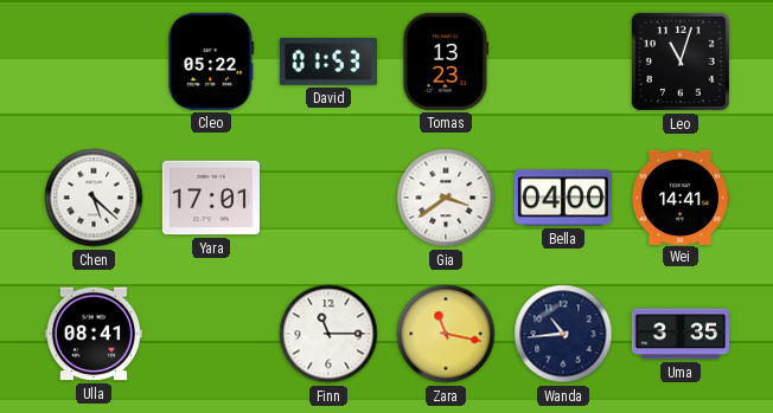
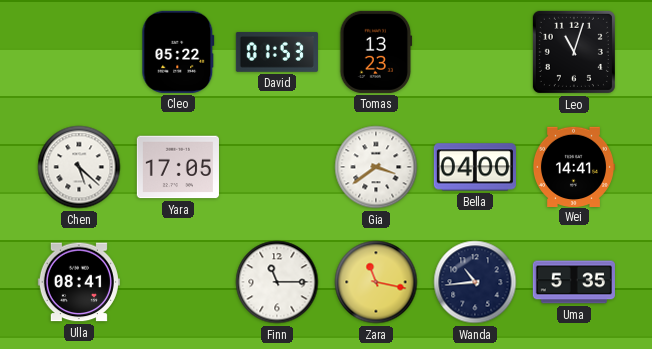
Yara: 17:01 -> 17:05
Uma: 3:35 -> 5:35
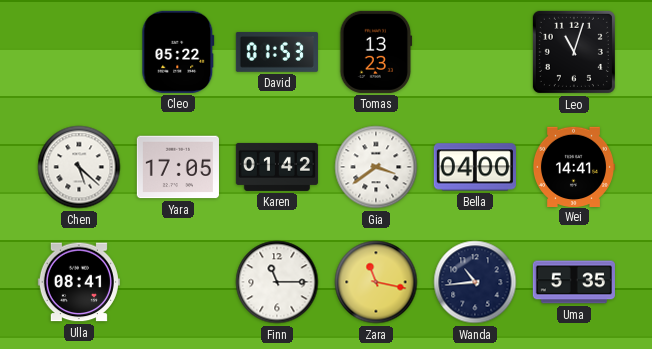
Karen: none -> 01:42
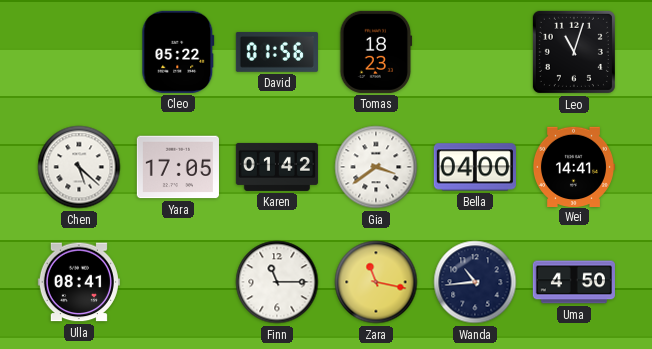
David: 01:53 -> 01:56
Tomas: 13:23 -> 18:23
Uma: 5:35 -> 4:50
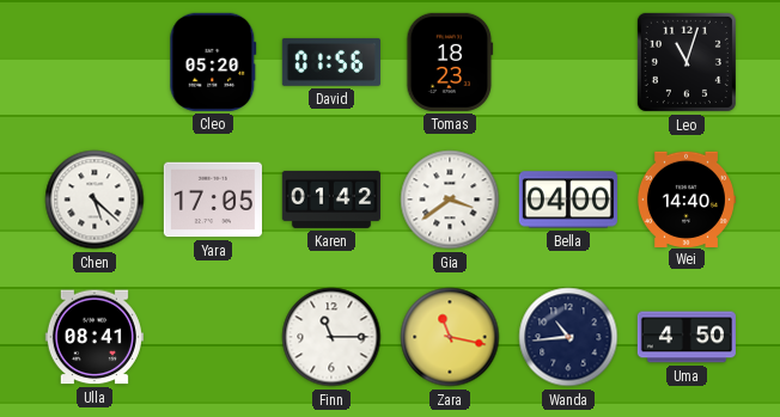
Cleo: 05:22 -> 05:20
Wei: 14:41 -> 14:40
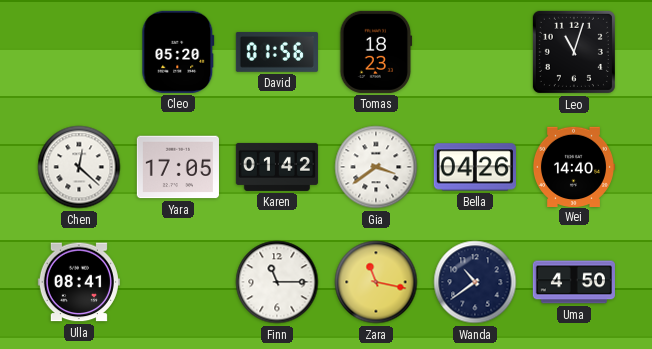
Chen: 5:22 -> 12:22
Bella: 04:00 -> 04:26
Wanda: 10:44 -> 10:39
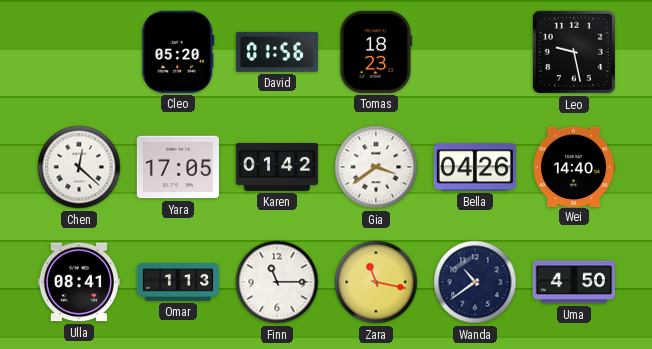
Leo: 11:03 -> 9:28
Omar: none -> 1:13
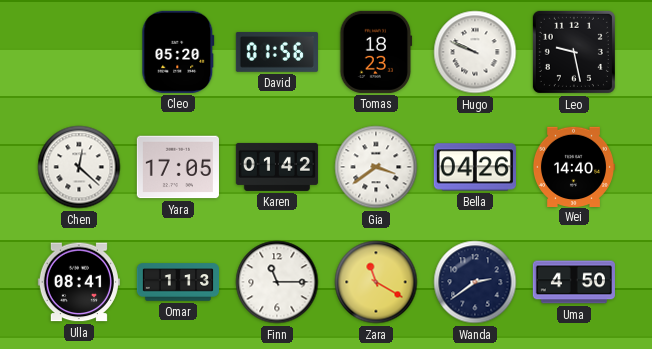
Hugo: none -> 9:49
Zara: 11:17 -> 11:20
Wanda: 10:39 -> 2:39
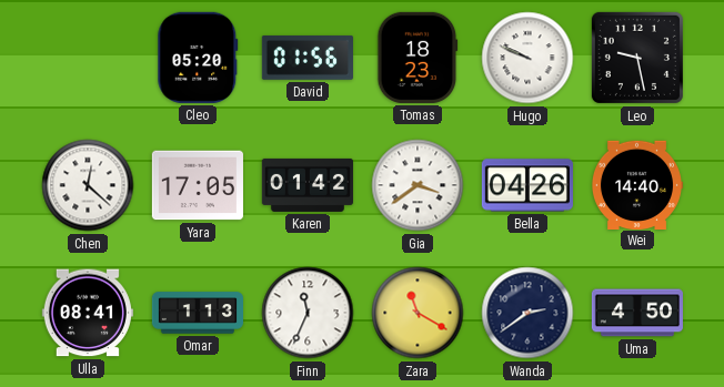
Finn: 11:15 -> 11:34
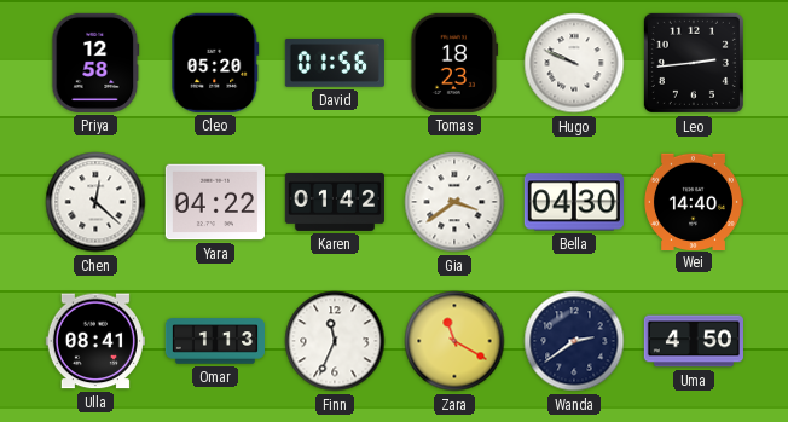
Priya: none -> 12:58
Leo: 9:28 -> 2:44
Yara: 17:05 -> 04:22
Bella: 04:26 -> 04:30
